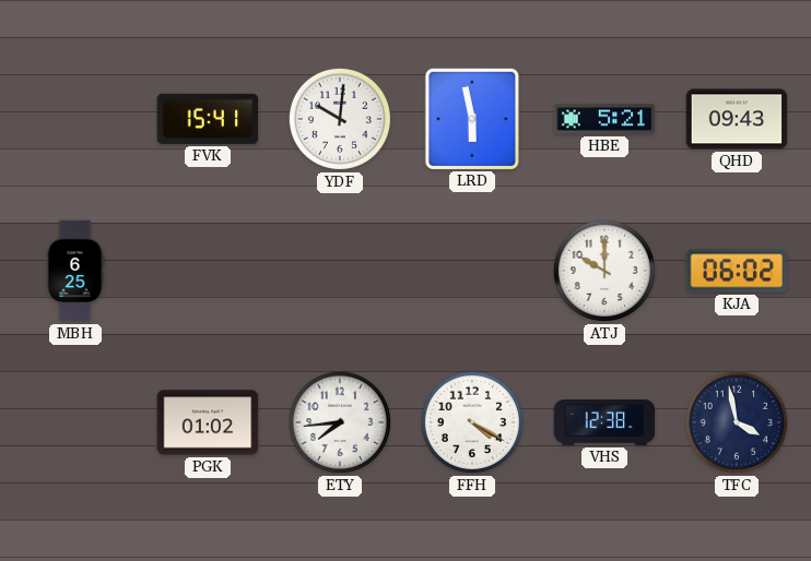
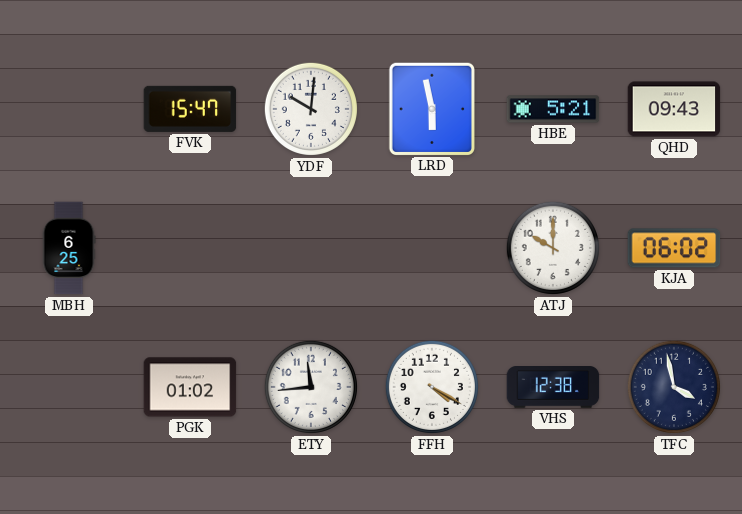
FVK: 15:41 -> 15:47
ETY: 7:44 -> 11:44
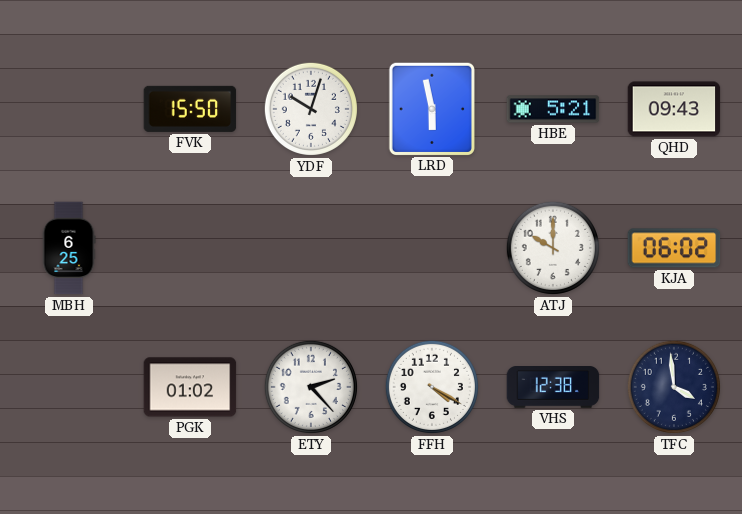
FVK: 15:47 -> 15:50
YDF: 10:01 -> 10:03
ETY: 11:44 -> 2:23
TFC: 3:58 -> 3:59
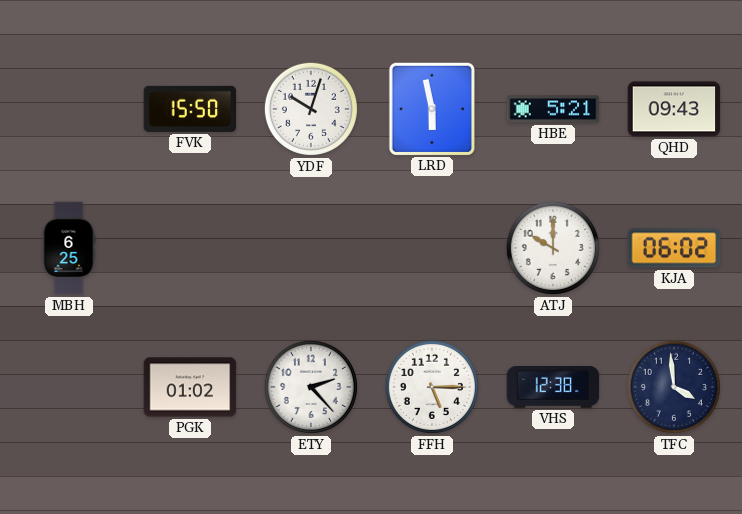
FFH: 4:20 -> 5:15
